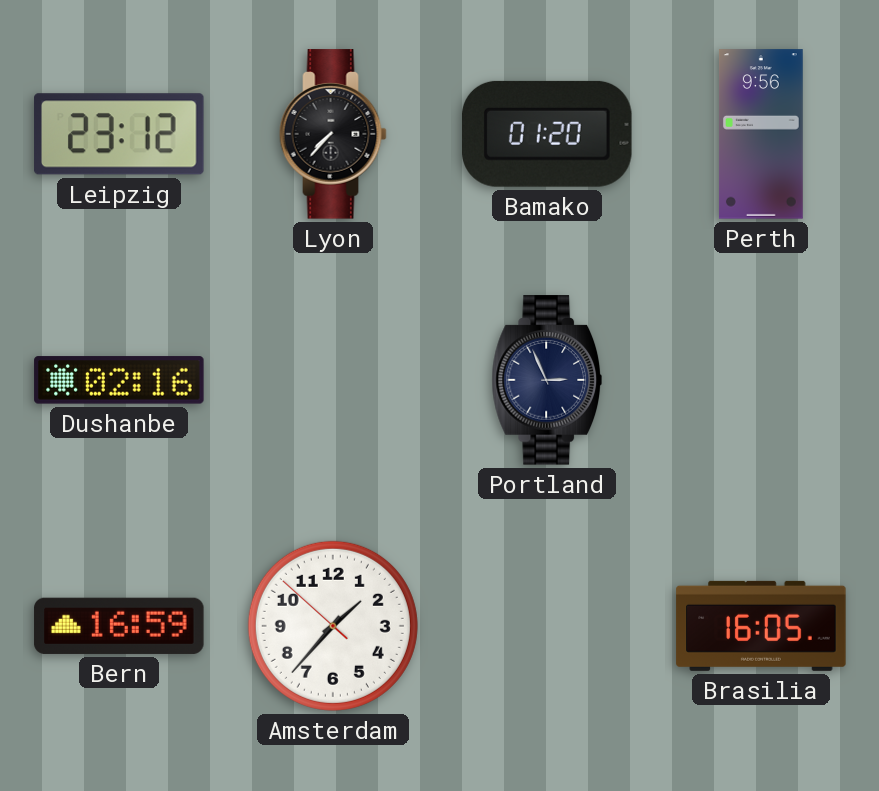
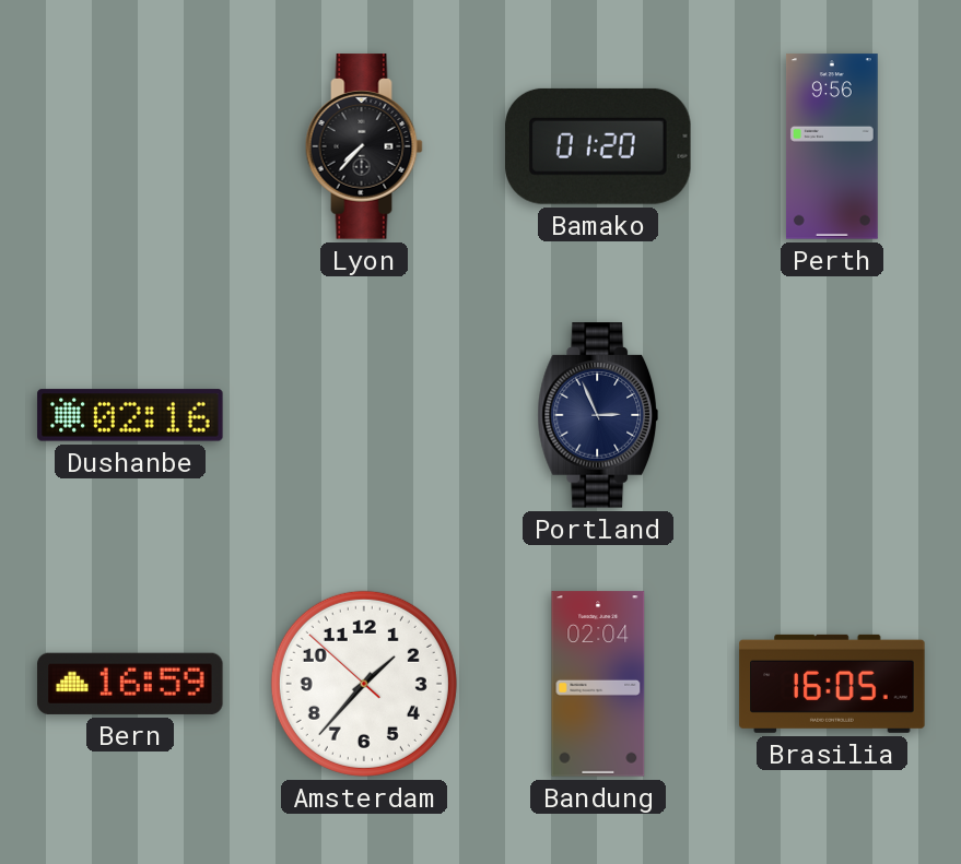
Leipzig: 23:12 -> none
Bandung: none -> 02:04
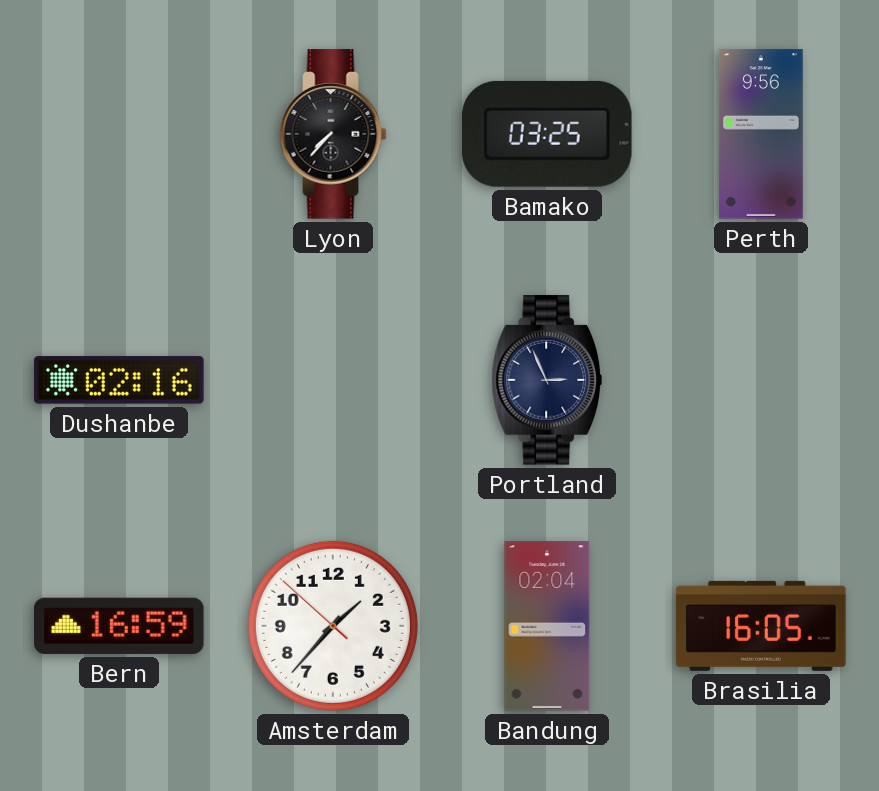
Bamako: 01:20 -> 03:25
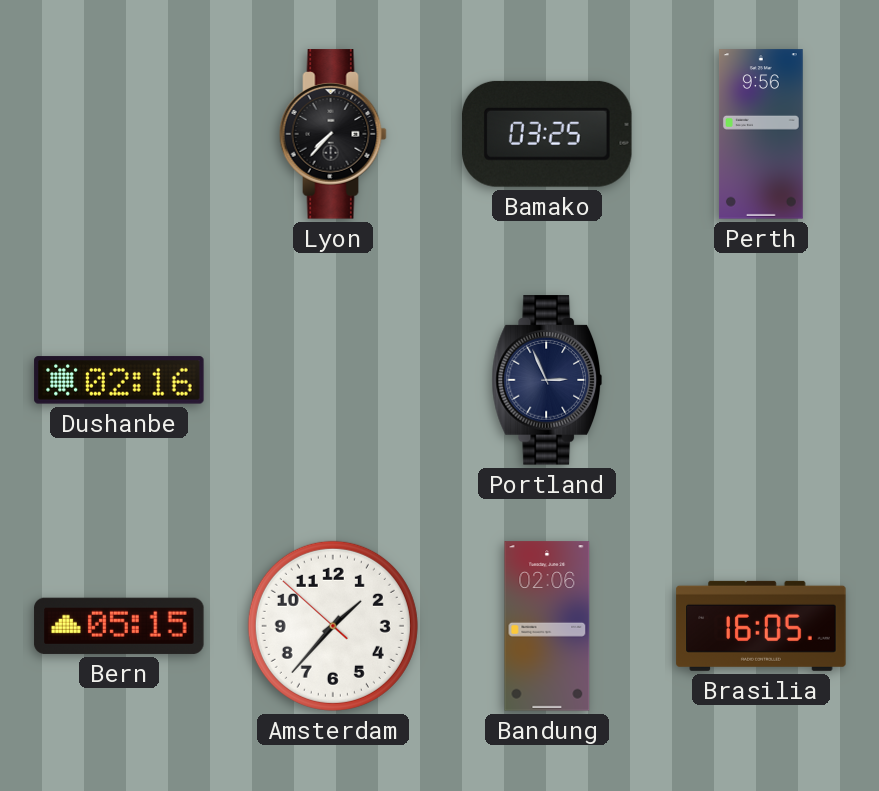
Bern: 16:59 -> 05:15
Bandung: 02:04 -> 02:06
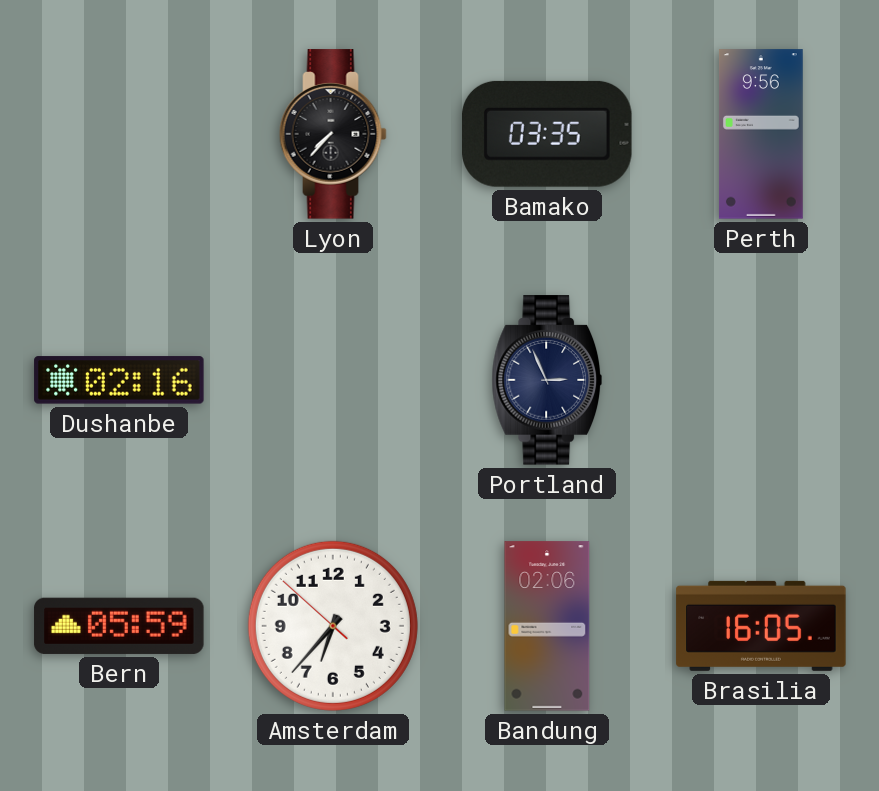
Bamako: 03:25 -> 03:35
Bern: 05:15 -> 05:59
Amsterdam: 1:36 -> 6:36
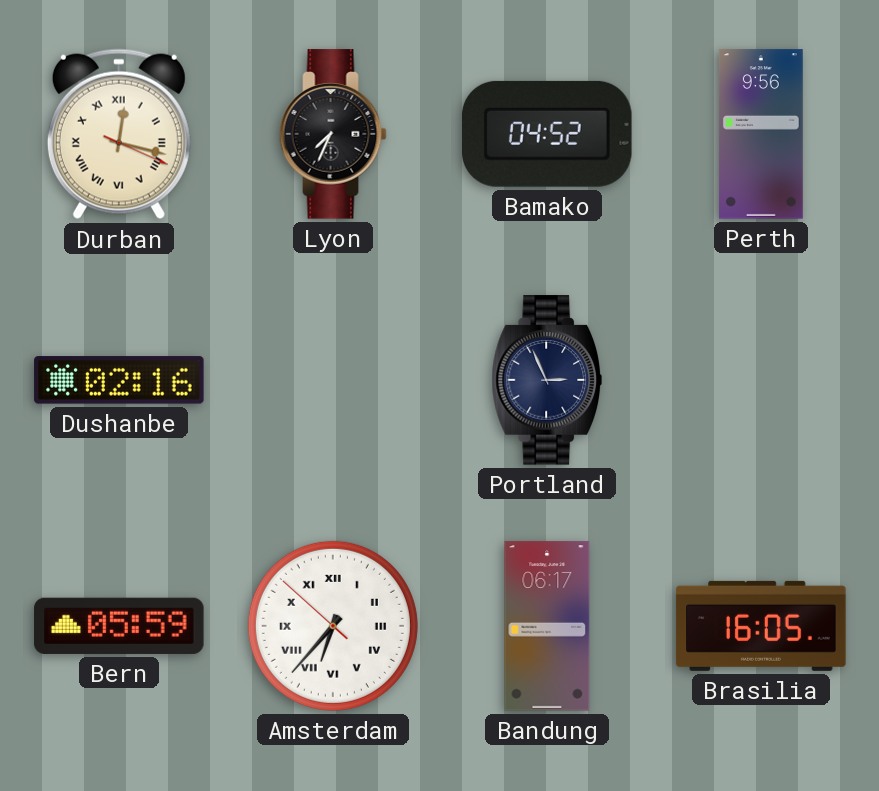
Durban: none -> 12:17
Lyon: 7:37 -> 7:34
Bamako: 03:35 -> 04:52
Amsterdam numerals: Arabic -> Roman
Bandung: 02:06 -> 06:17
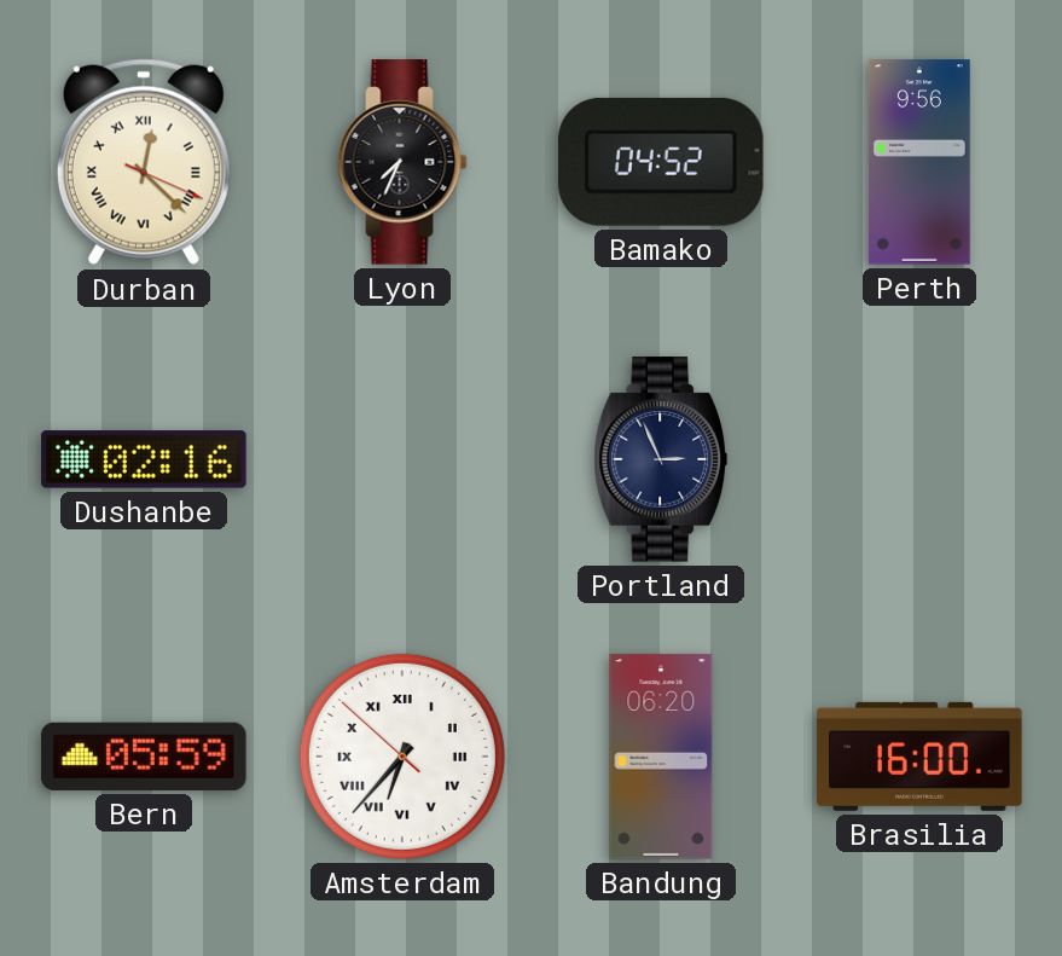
Durban: 12:17 -> 12:22
Bandung: 06:17 -> 06:20
Brasilia: 16:05 -> 16:00
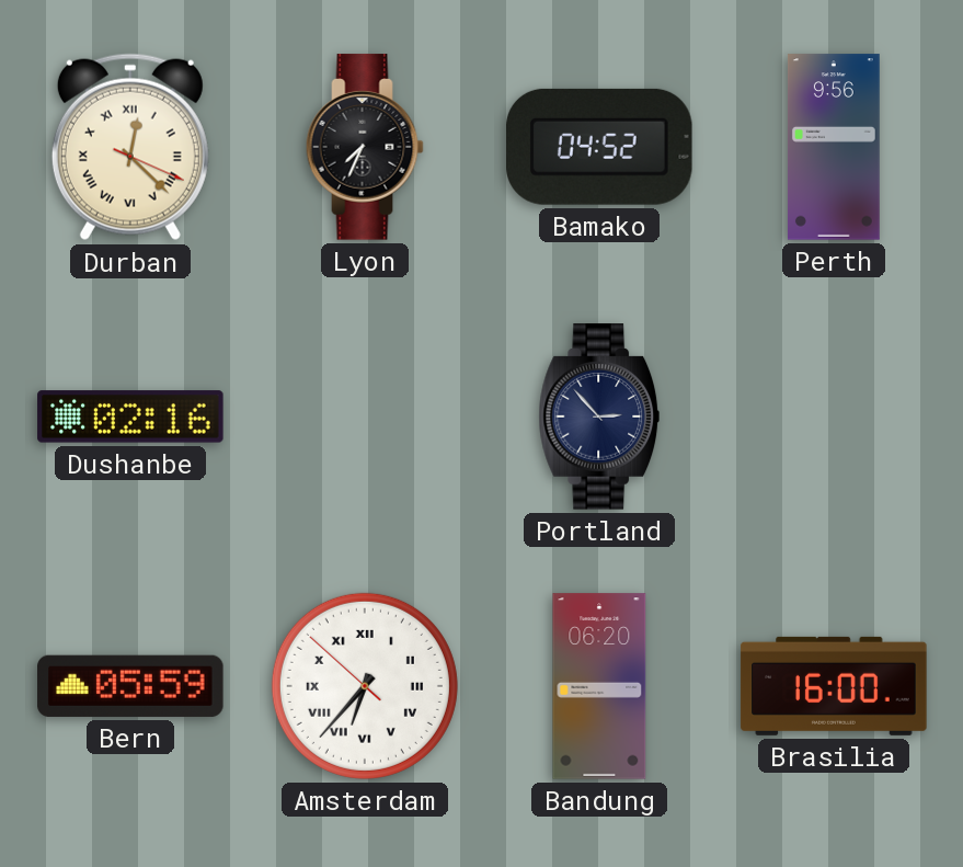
Portland: 2:56 -> 2:53
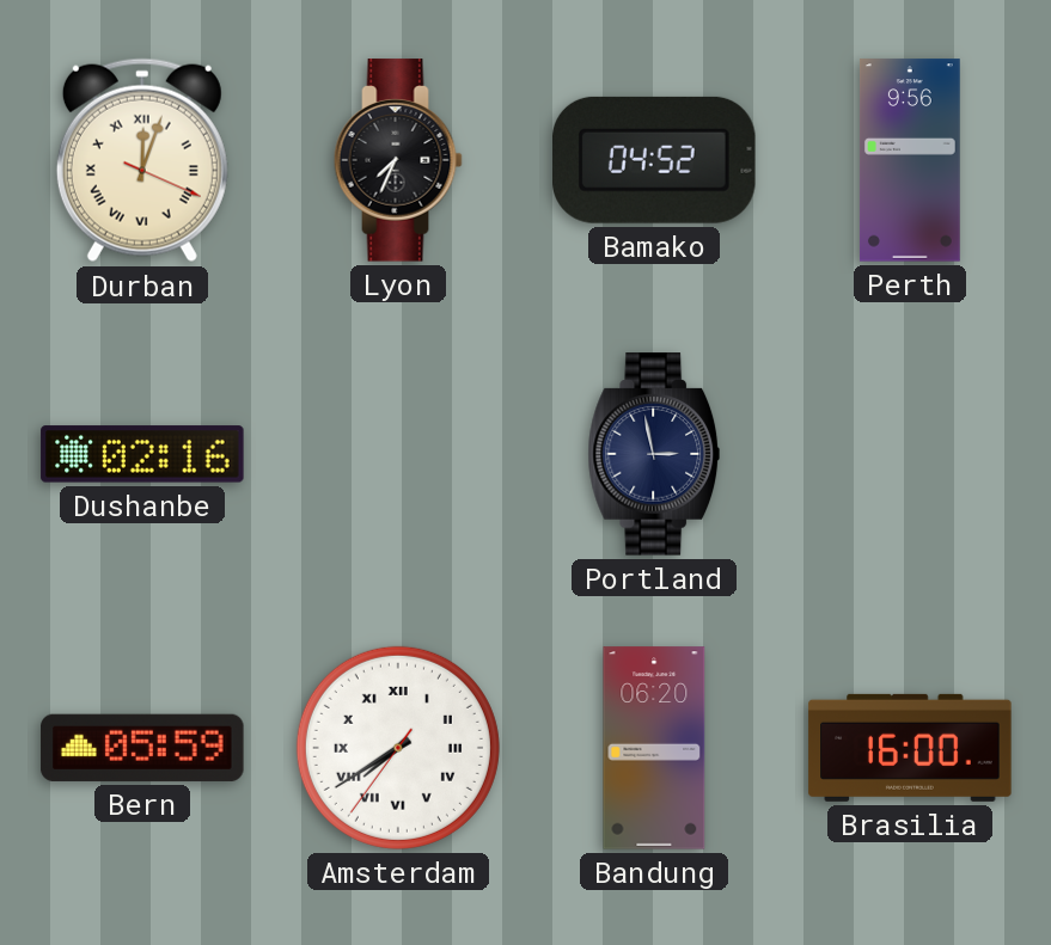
Durban: 12:22 -> 12:03
Portland: 2:53 -> 2:58
Amsterdam: 6:36 -> 7:39
